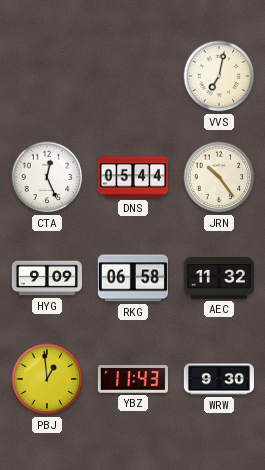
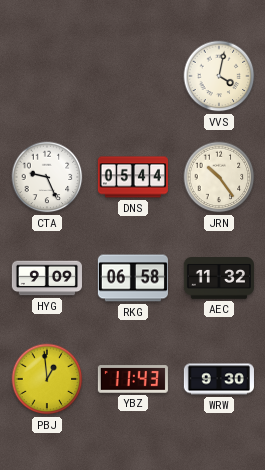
VVS: 7:02 -> 4:02
CTA: 12:26 -> 9:26
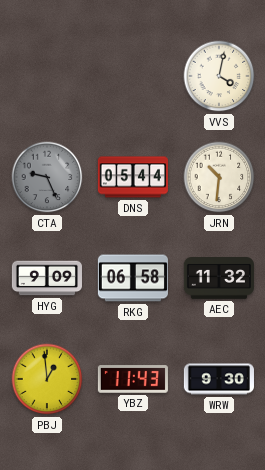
CTA dial: white -> grey
JRN: 10:24 -> 10:31
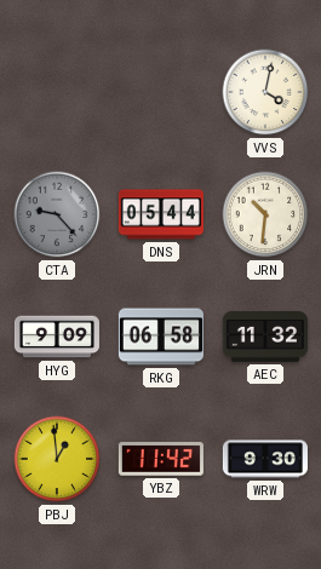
CTA: 9:26 -> 9:23
YBZ: 11:43 -> 11:42
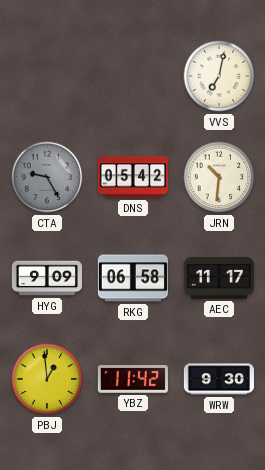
VVS: 4:02 -> 7:02
CTA: 9:23 -> 9:25
DNS: 05:44 -> 05:42
AEC: 11:32 -> 11:17
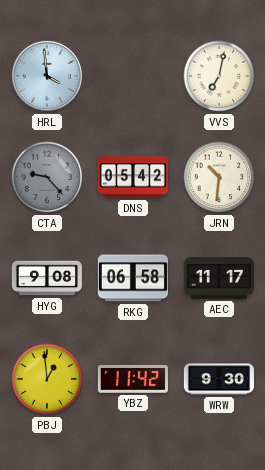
HRL: none -> 3:59
CTA: 9:25 -> 9:23
HYG: 9:09 -> 9:08
